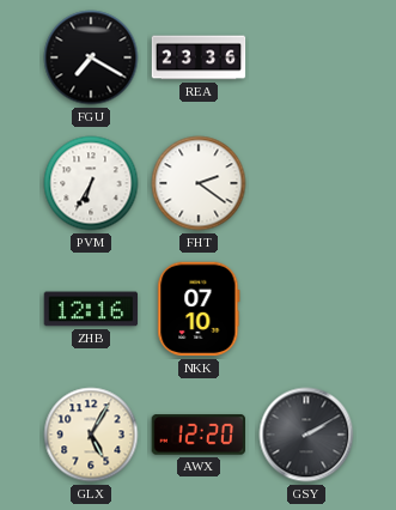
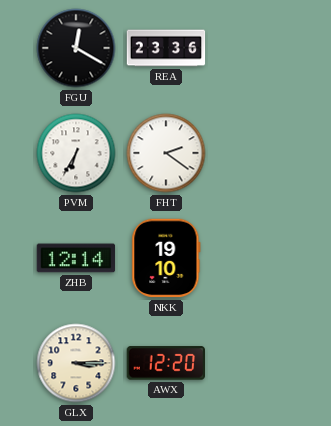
FGU: 7:20 -> 12:20
ZHB: 12:16 -> 12:14
NKK: 07:10 -> 19:10
GLX: 5:05 -> 3:15
GSY: 2:10 -> none
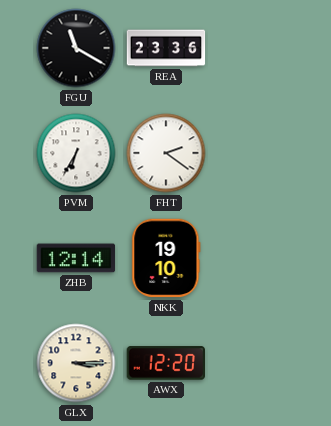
FGU: 12:20 -> 11:20
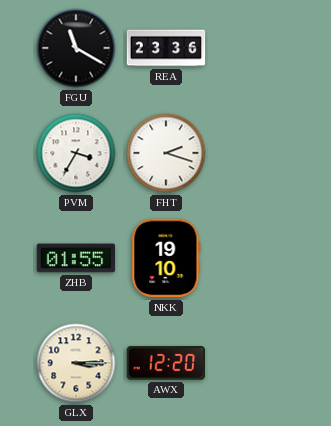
PVM: 6:35 -> 3:35
FHT: 2:21 -> 2:18
ZHB: 12:14 -> 01:55
